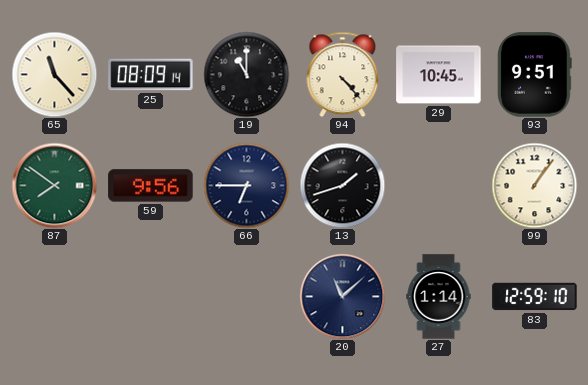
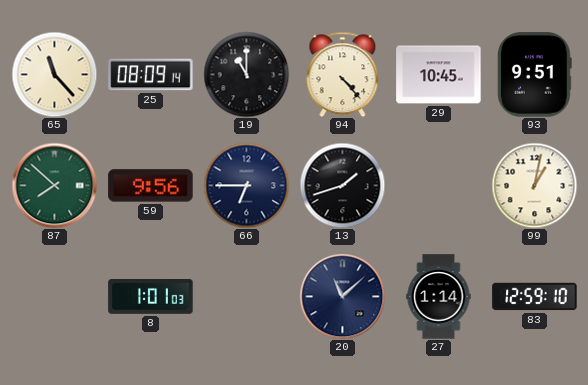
87: 7:51 -> 7:52
99: 1:06 -> 1:02
8: none -> 1:01
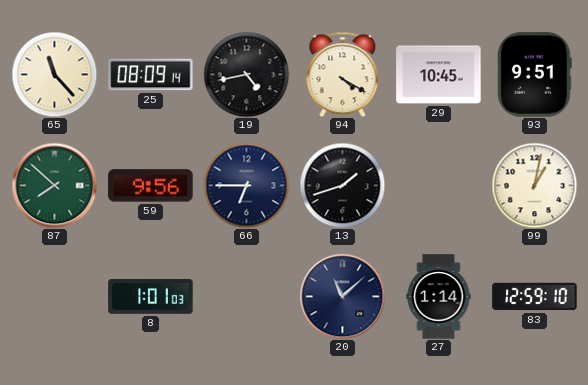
19: 11:00 -> 4:43
94: 4:23 -> 4:20
